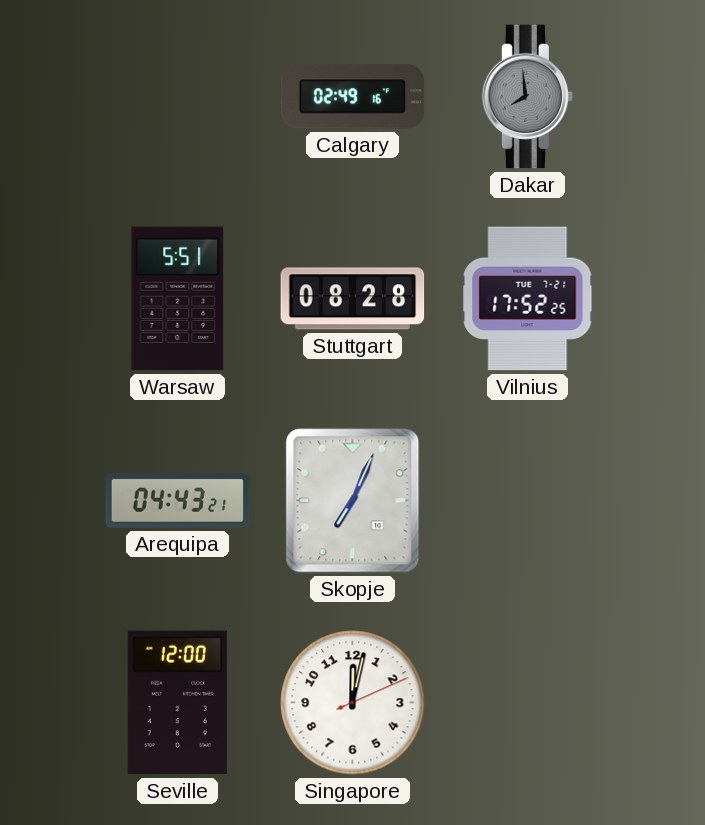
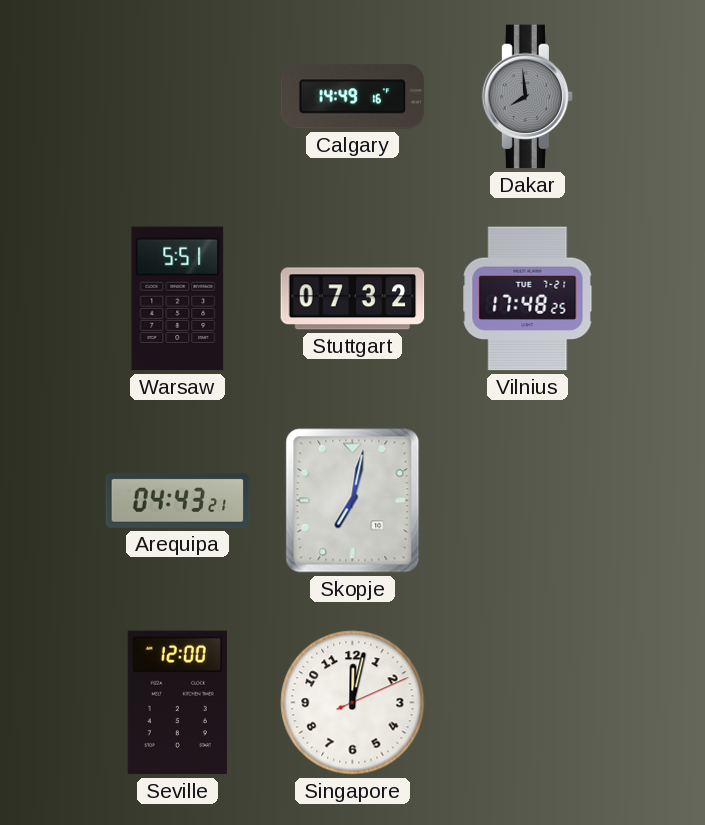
Calgary: 02:49 -> 14:49
Stuttgart: 08:28 -> 07:32
Vilnius: 17:52 -> 17:48
Skopje: 7:04 -> 7:02
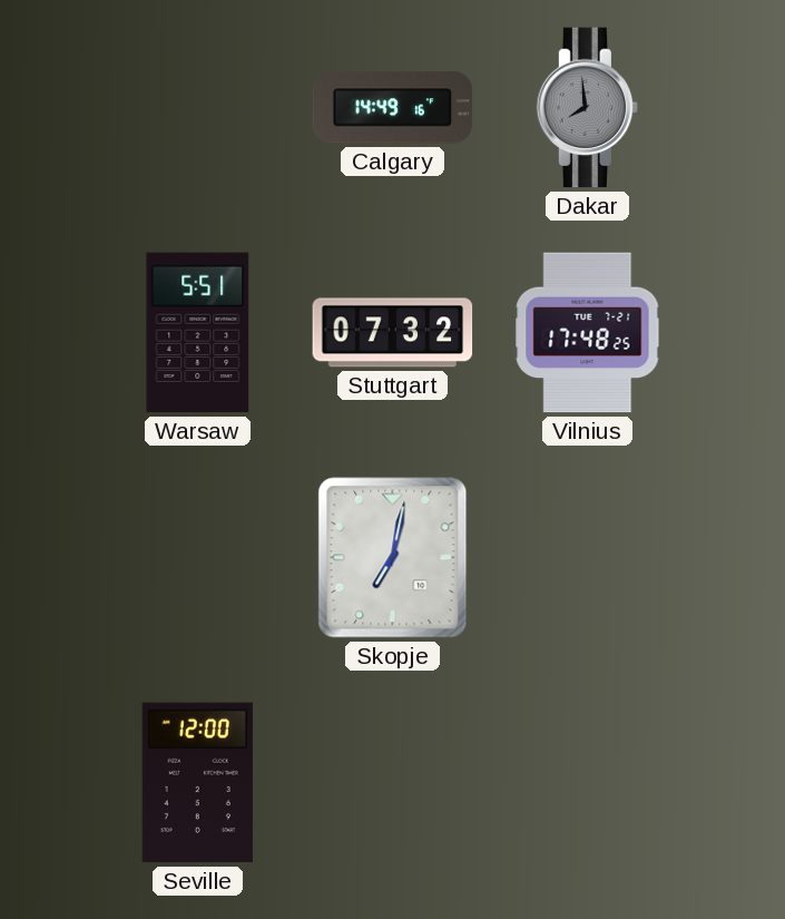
Arequipa: 04:43 -> none
Singapore: 12:02 -> none
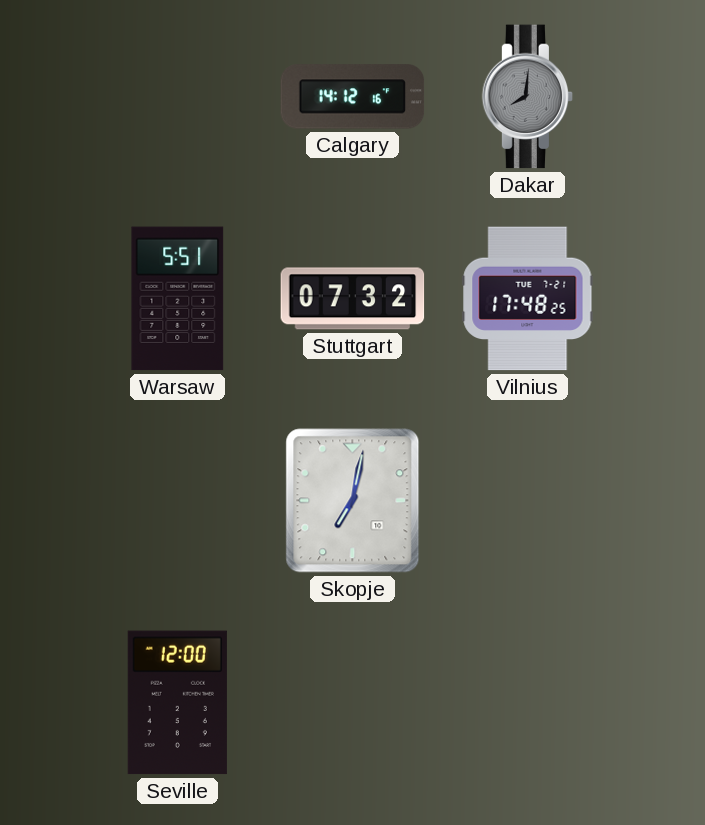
Calgary: 14:49 -> 14:12
Dakar: 7:59 -> 8:01
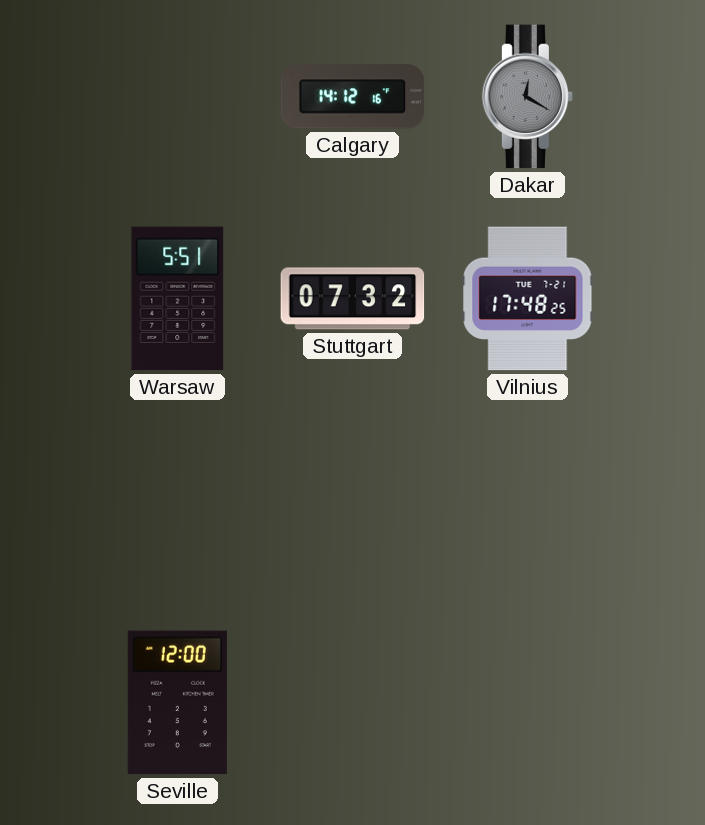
Dakar: 8:01 -> 12:20
Skopje: 7:02 -> none
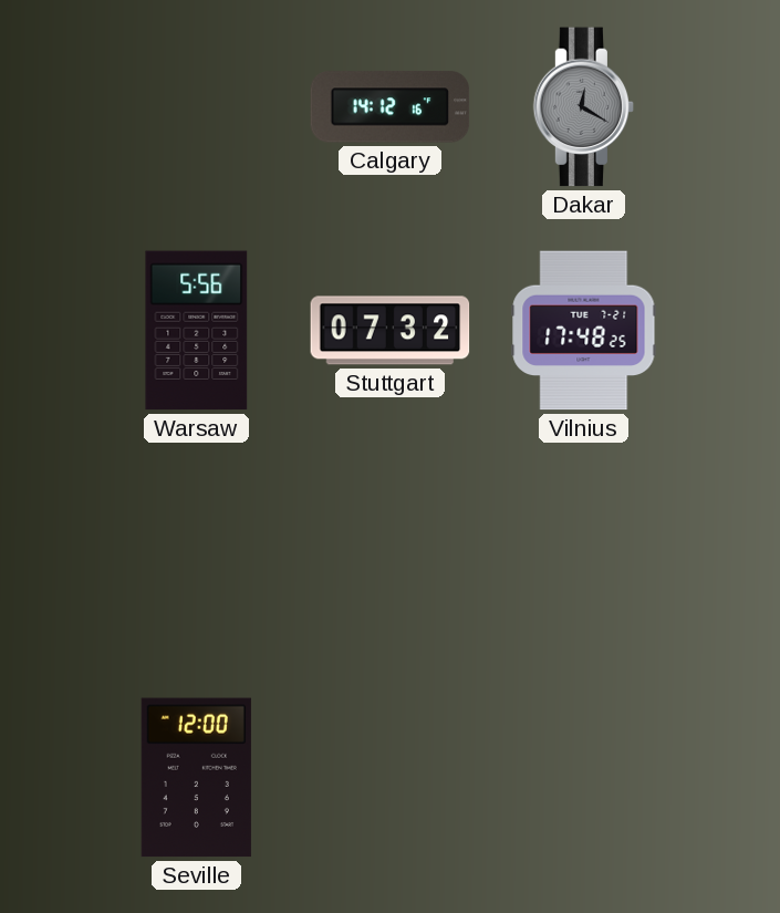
Warsaw: 5:51 -> 5:56
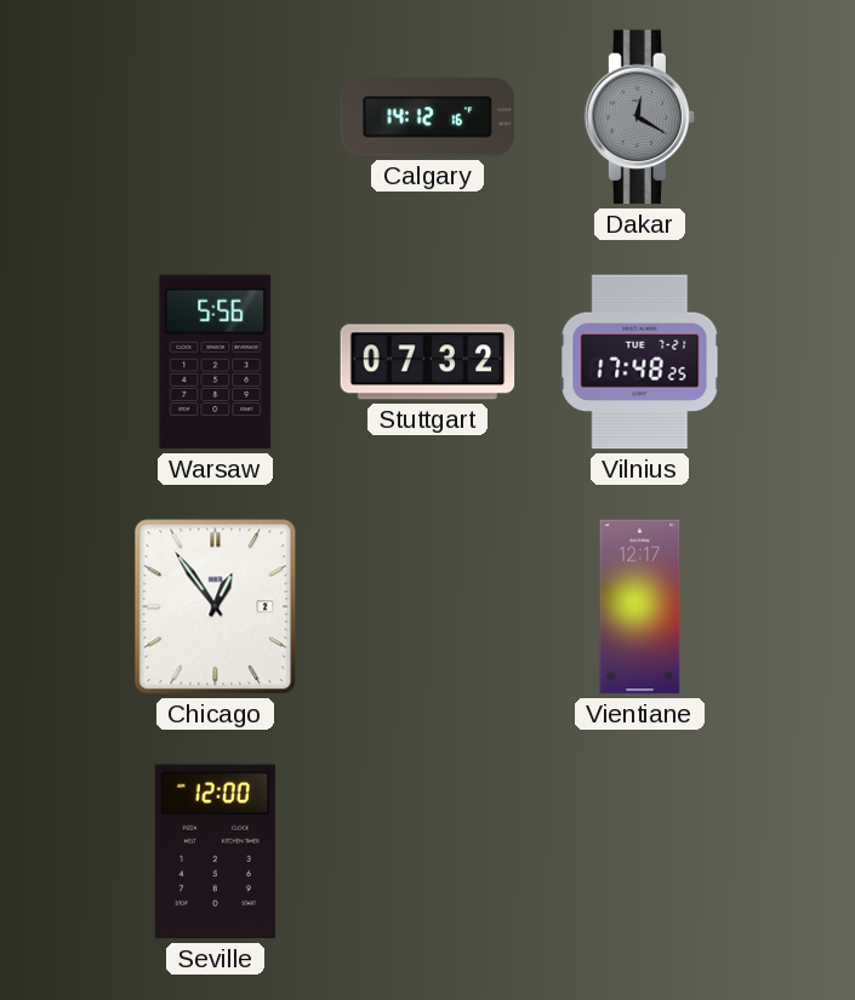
Chicago: none -> 12:54
Vientiane: none -> 12:17
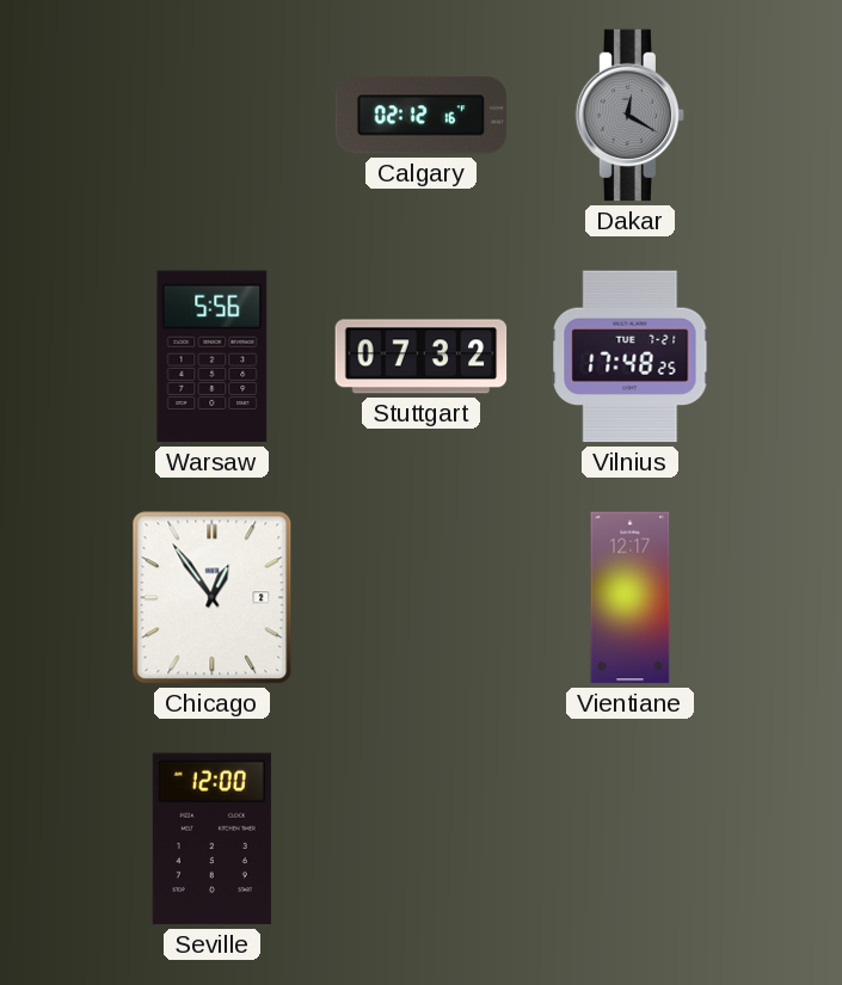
Calgary: 14:12 -> 02:12
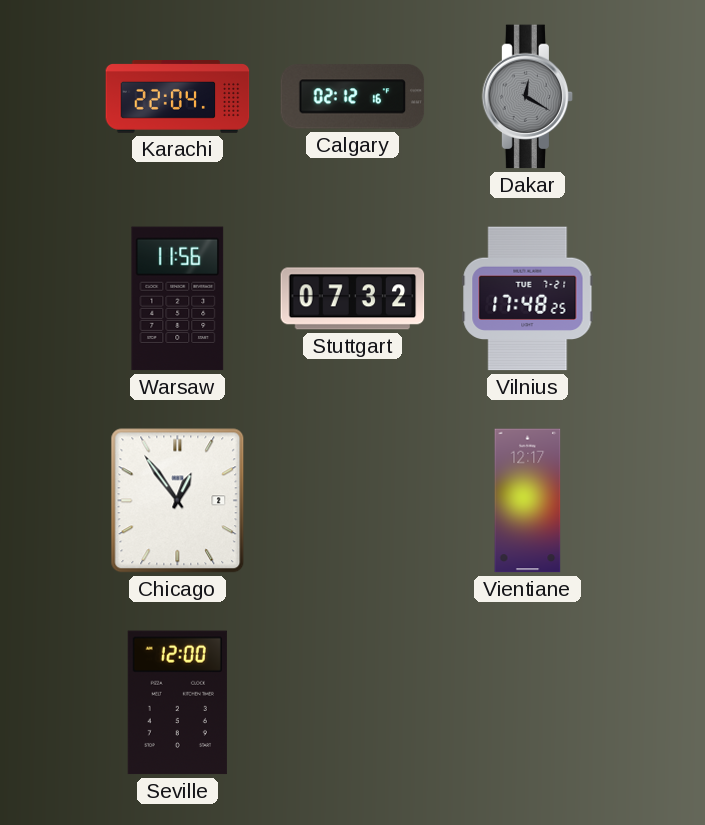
Karachi: none -> 22:04
Warsaw: 5:56 -> 11:56
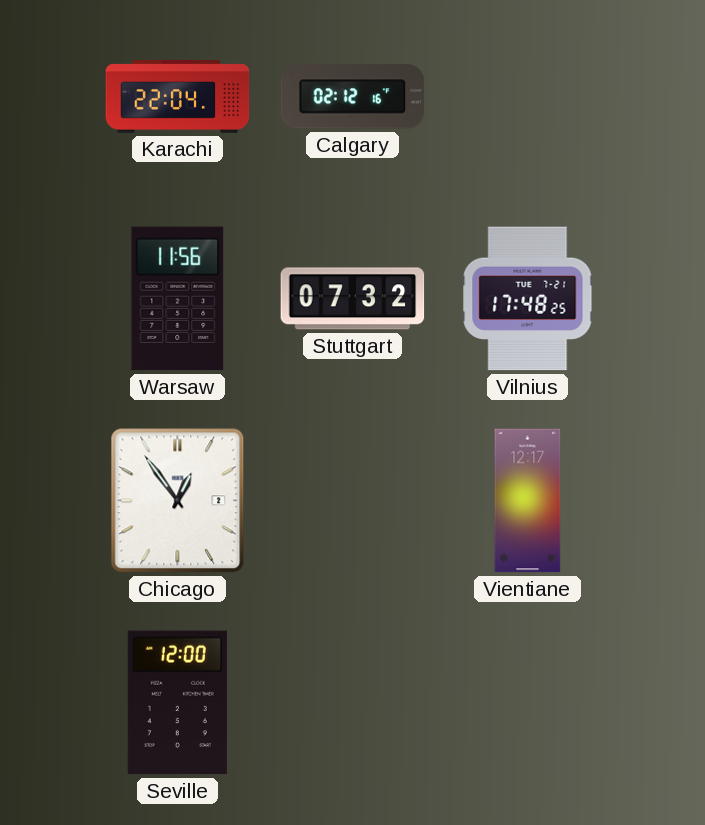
Dakar: 12:20 -> none
